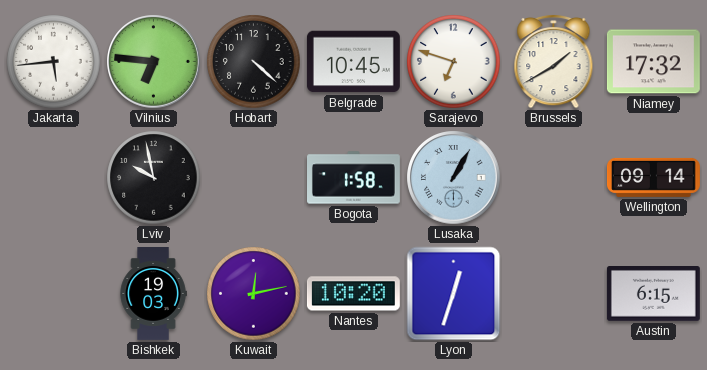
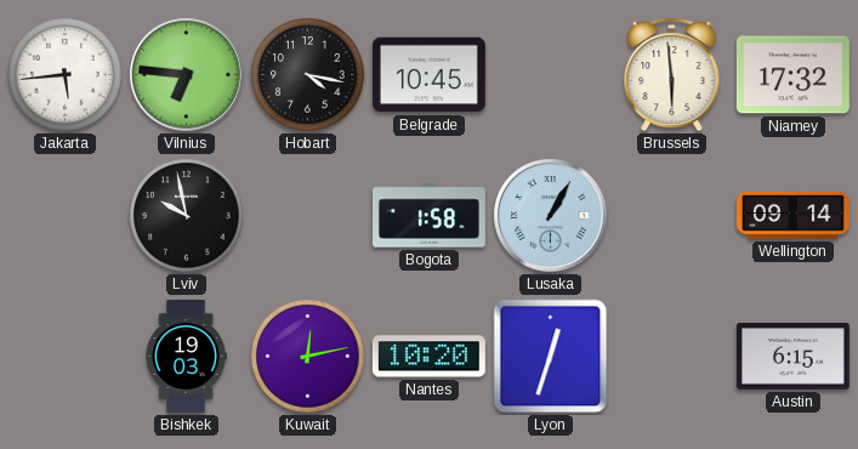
Hobart: 4:22 -> 4:17
Sarajevo: 6:48 -> none
Brussels: 1:40 -> 5:59
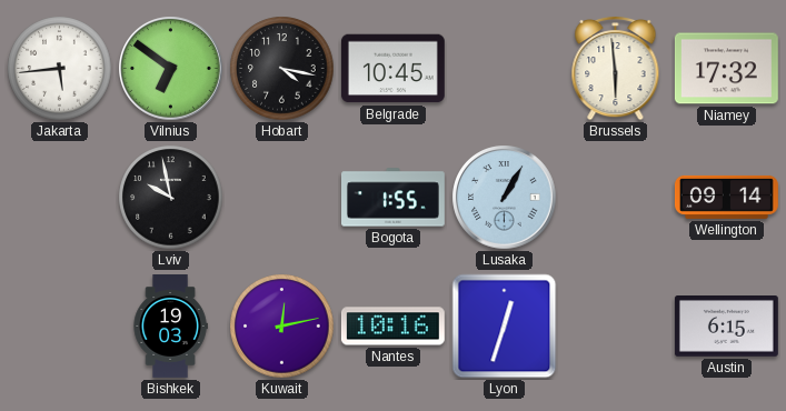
Vilnius: 6:46 -> 6:51
Bogota: 1:58 -> 1:55
Nantes: 10:20 -> 10:16
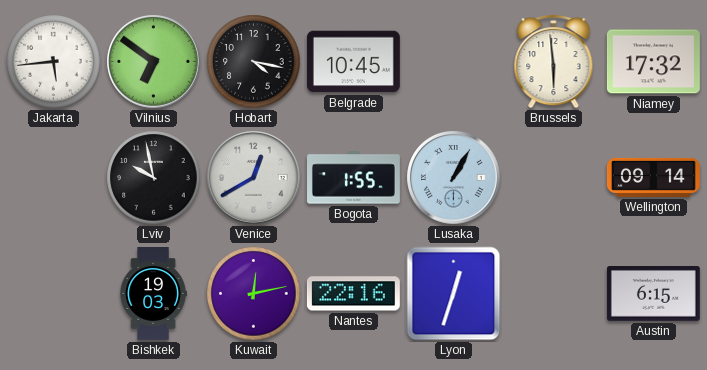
Venice: none -> 12:40
Nantes: 10:16 -> 22:16
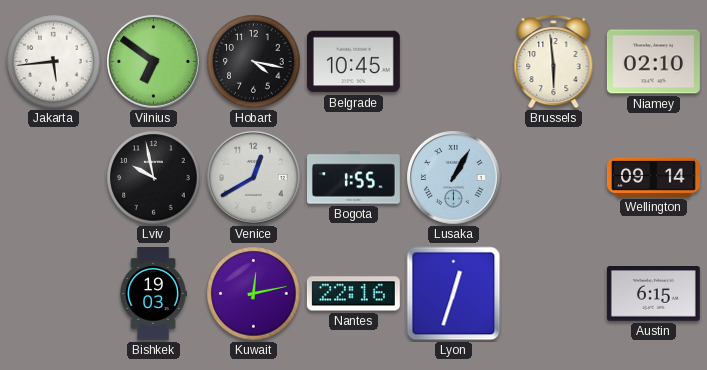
Niamey: 17:32 -> 02:10
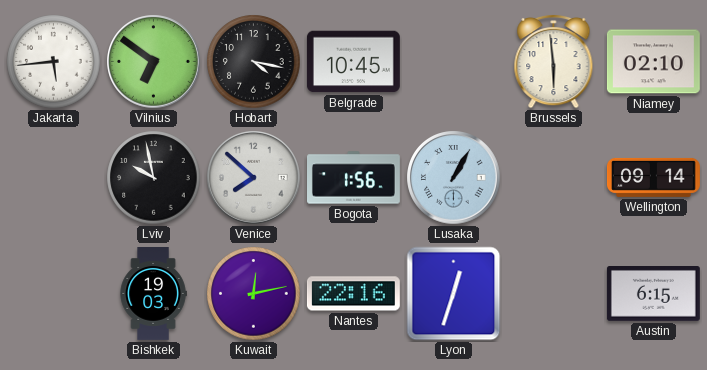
Venice: 12:40 -> 7:52
Bogota: 1:55 -> 1:56
